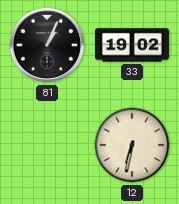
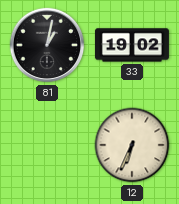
81: 1:04 -> 1:02
12: 6:32 -> 6:34
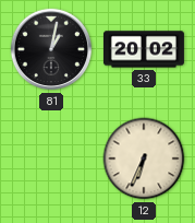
33: 19:02 -> 20:02
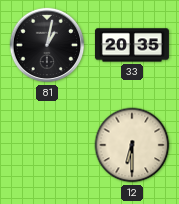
33: 20:02 -> 20:35
12: 6:34 -> 6:30
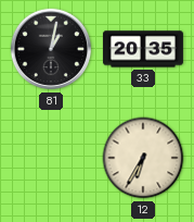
12: 6:30 -> 6:35
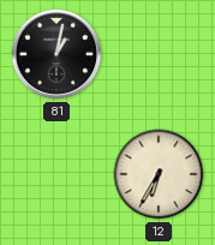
33: 20:35 -> none
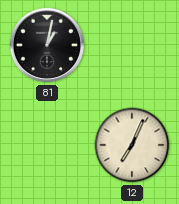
12: 6:35 -> 7:04
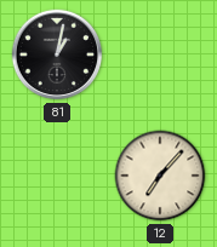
12: 7:04 -> 7:07
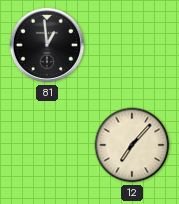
81: 1:02 -> 12:59
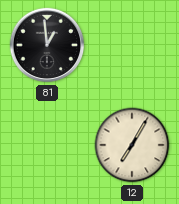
12: 7:07 -> 7:05
